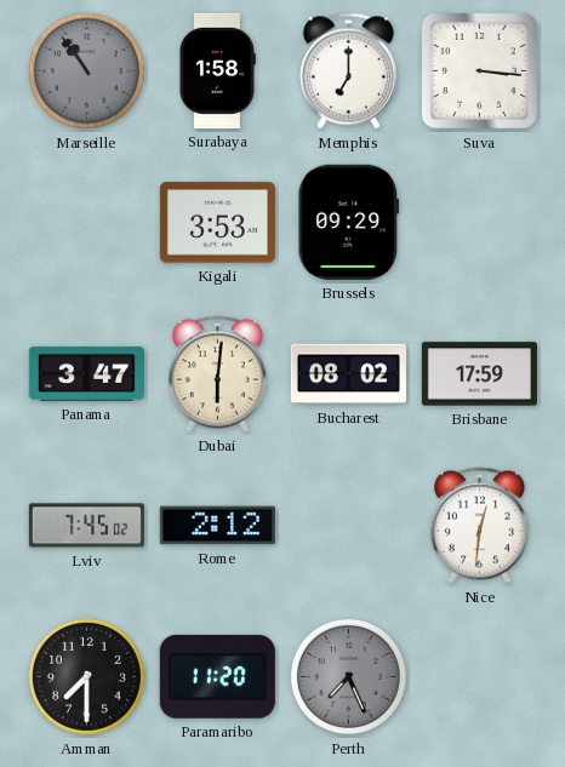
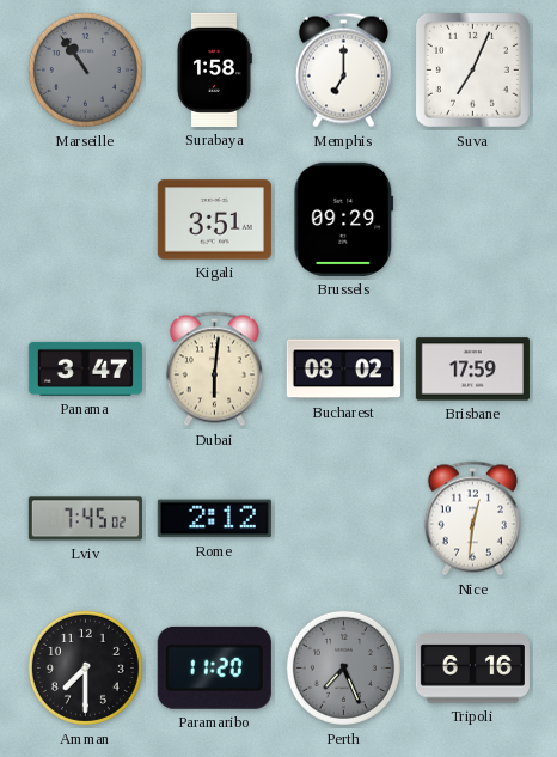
Suva: 3:16 -> 7:04
Kigali: 3:53 -> 3:51
Tripoli: none -> 6:16
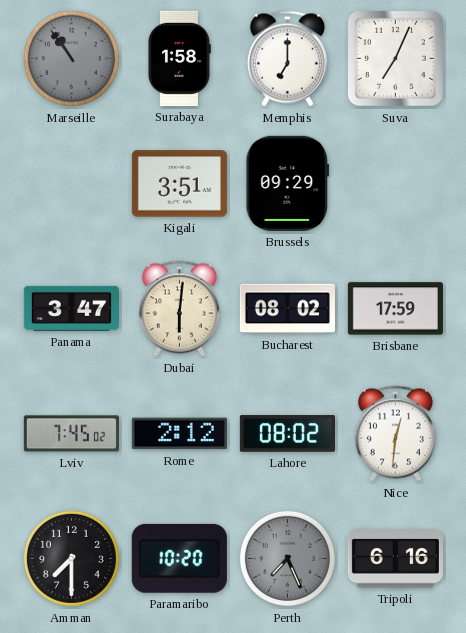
Lahore: none -> 08:02
Paramaribo: 11:20 -> 10:20
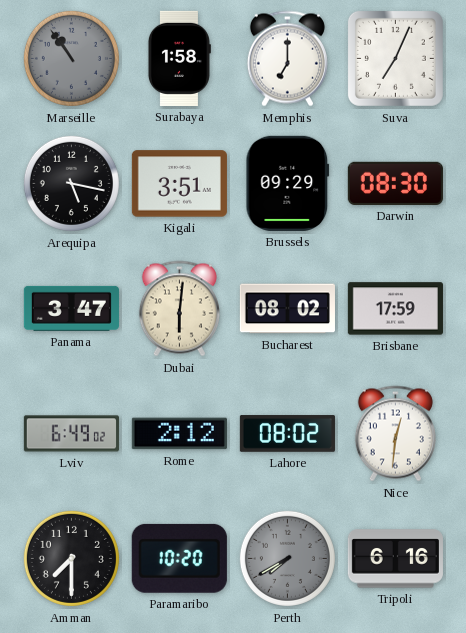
Arequipa: none -> 5:17
Darwin: none -> 08:30
Lviv: 7:45 -> 6:49
Perth: 7:26 -> 7:40
